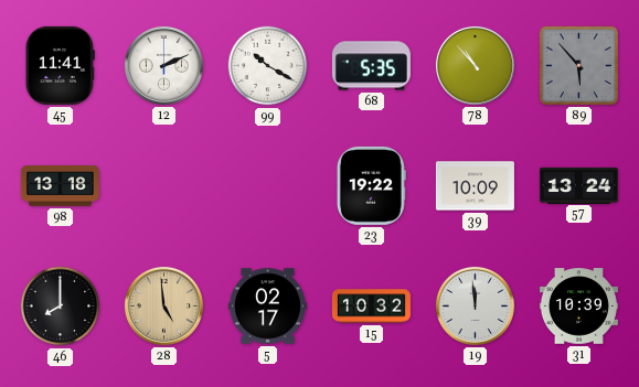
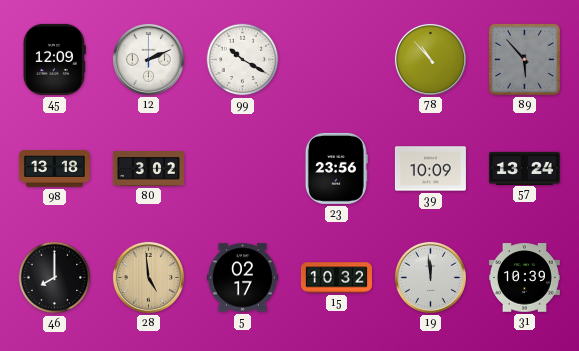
45: 11:41 -> 12:09
68: 5:35 -> none
80: none -> 3:02
23: 19:22 -> 23:56
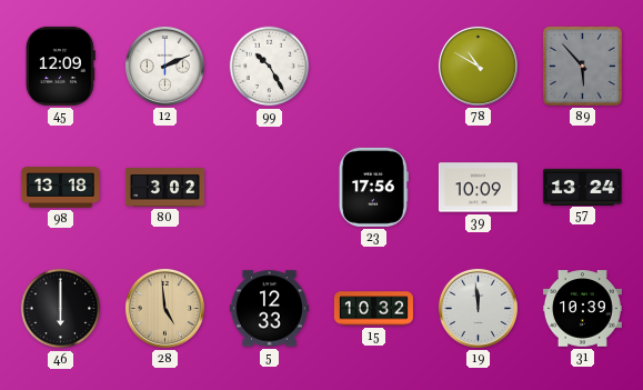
99: 10:20 -> 10:25
78: 10:53 -> 10:50
23: 23:56 -> 17:56
46: 8:00 -> 6:00
5: 02:17 -> 12:33
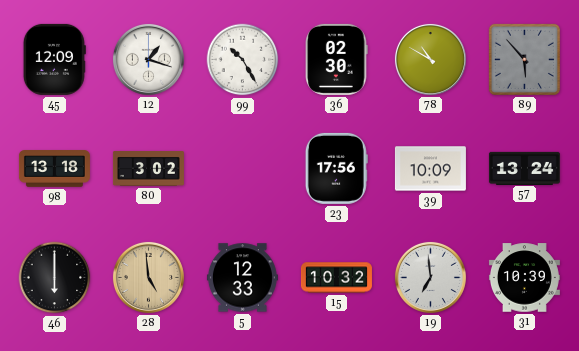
12: 2:11 -> 1:18
36: none -> 02:30
19: 11:59 -> 6:59
